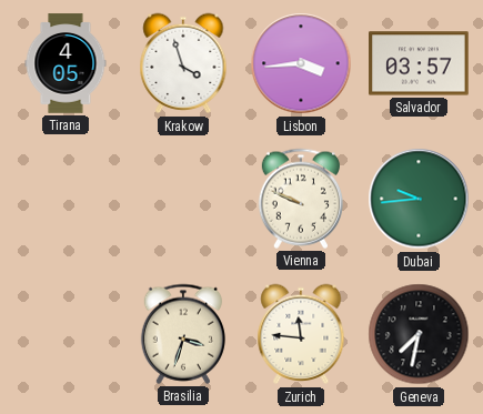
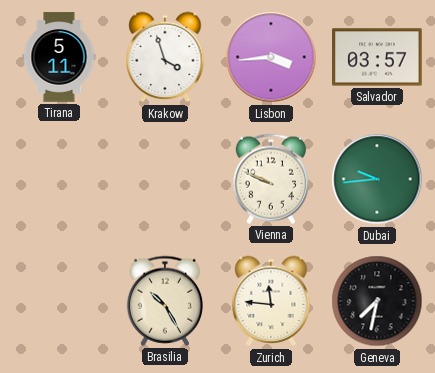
Tirana: 4:05 -> 5:11
Brasilia: 3:33 -> 10:25
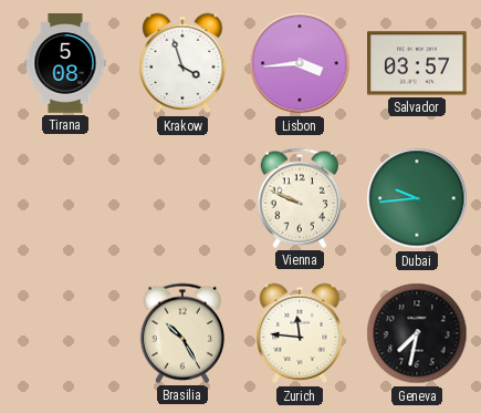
Tirana: 5:11 -> 5:08
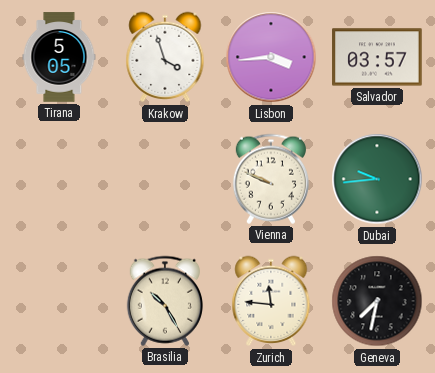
Tirana: 5:08 -> 5:05
